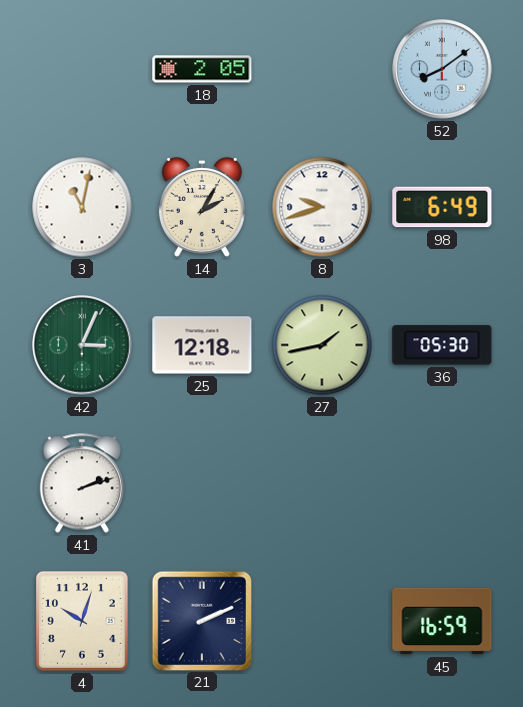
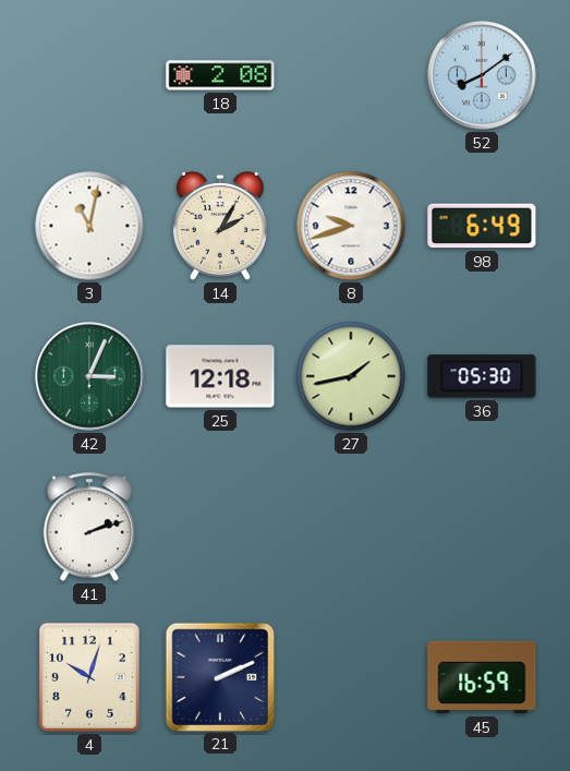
18: 2:05 -> 2:08
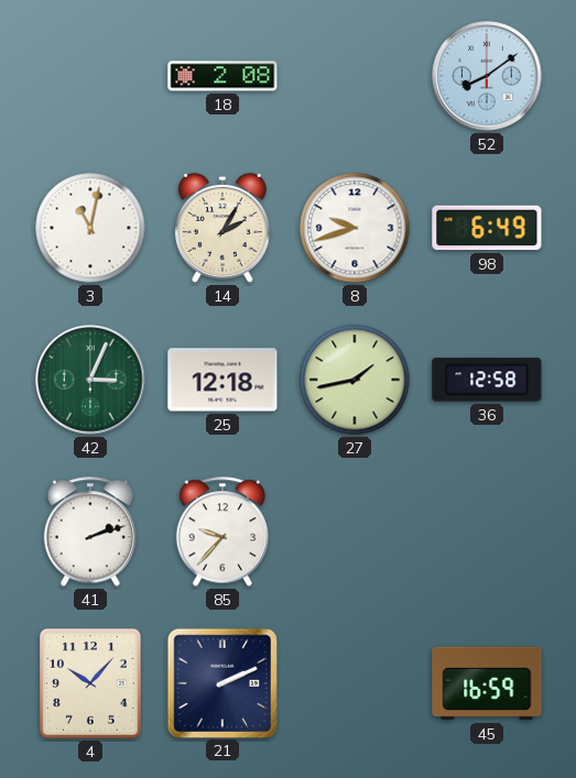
36: 05:30 -> 12:58
85: none -> 9:37
4: 10:03 -> 10:07
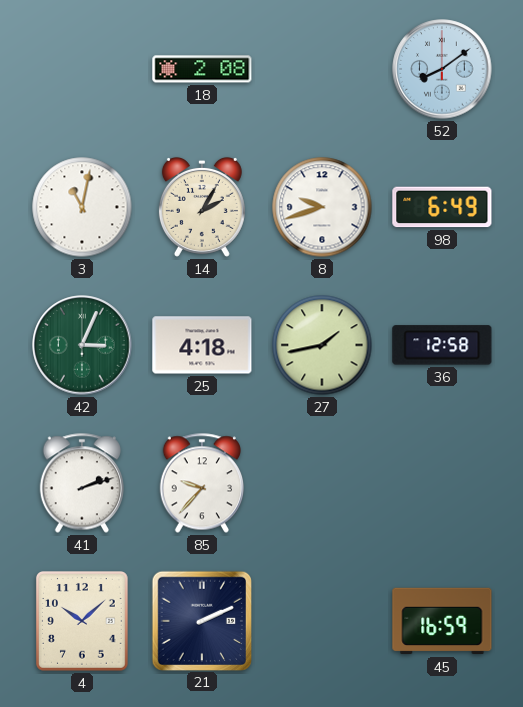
25: 12:18 -> 4:18
4: 10:07 -> 10:08
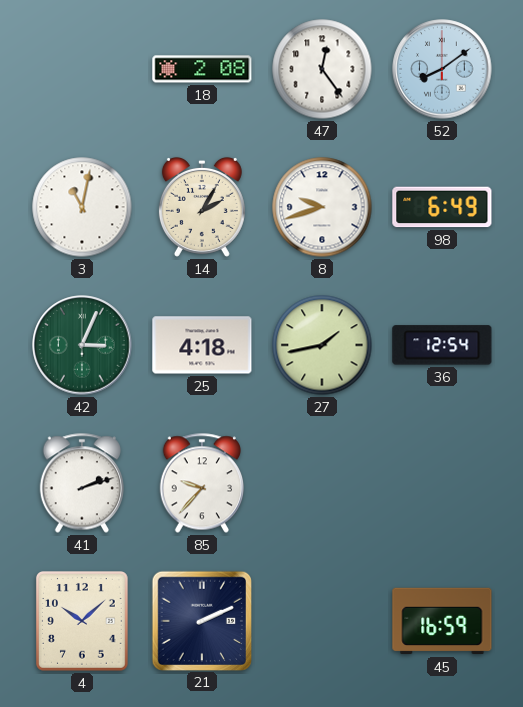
47: none -> 12:24
36: 12:58 -> 12:54
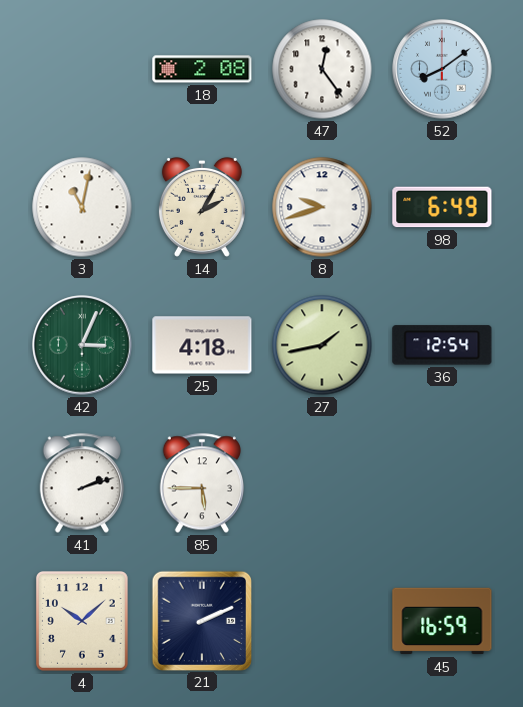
85: 9:37 -> 5:45
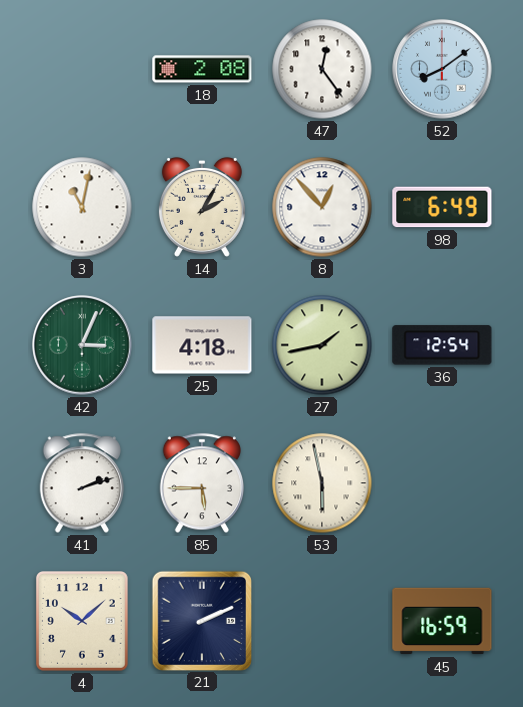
8: 9:42 -> 12:53
53: none -> 5:58
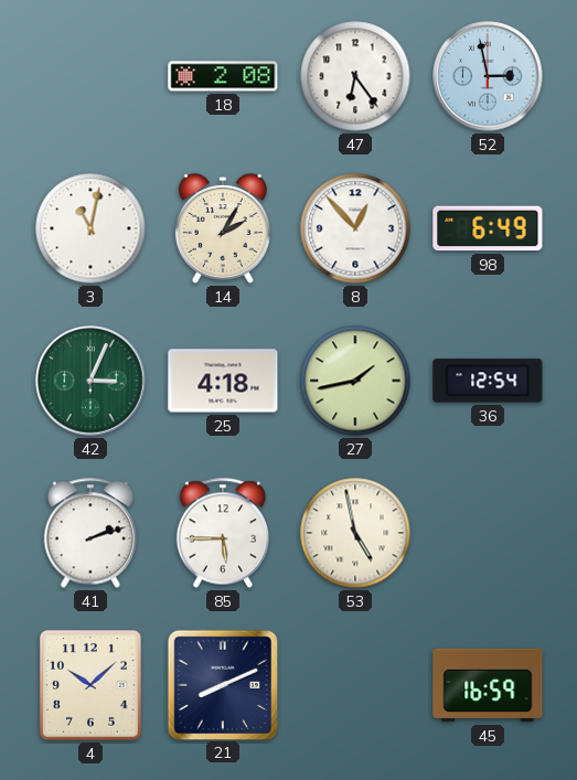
47: 12:24 -> 6:24
52: 8:09 -> 2:58
53: 5:58 -> 4:58
21: 2:11 -> 8:11
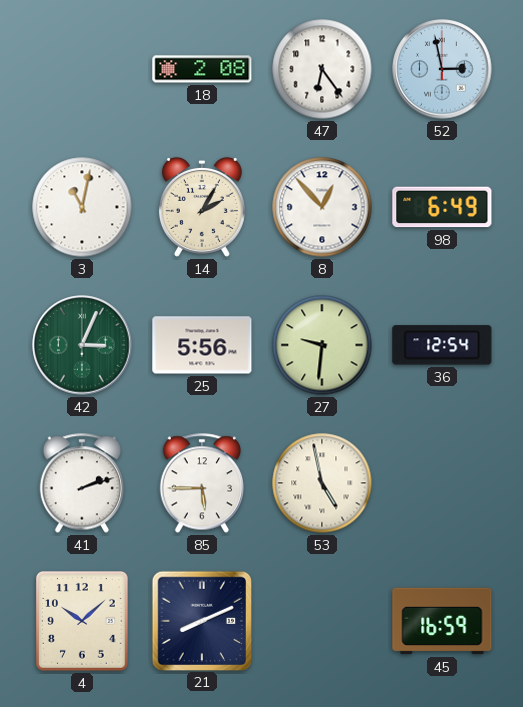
25: 4:18 -> 5:56
27: 1:43 -> 9:31
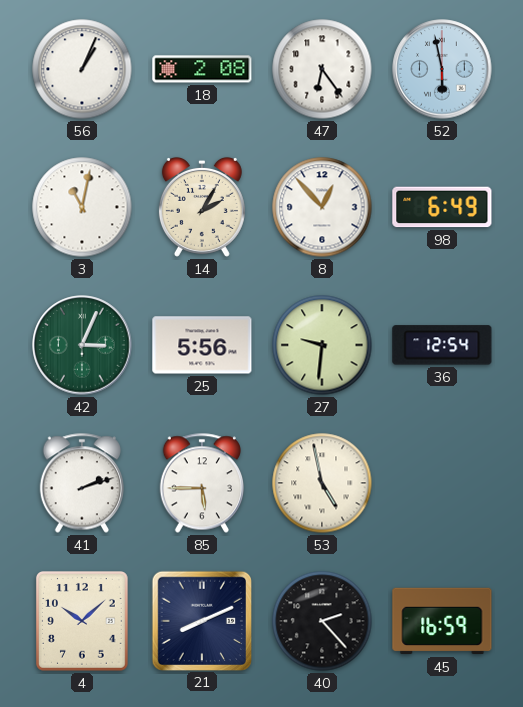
56: none -> 1:04
52: 2:58 -> 5:58
40: none -> 2:23
